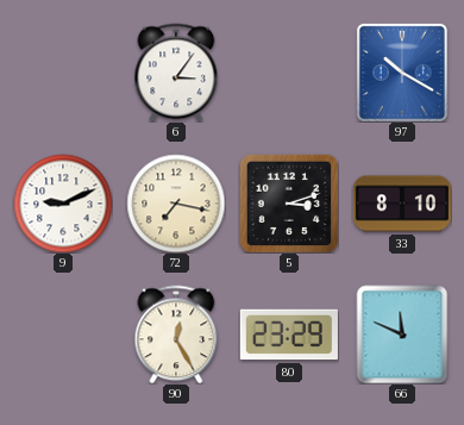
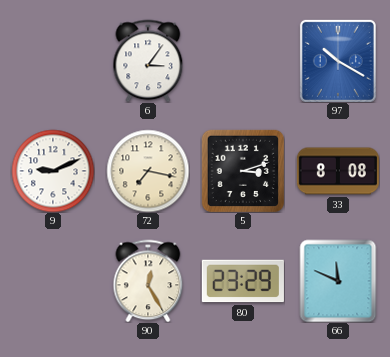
33: 8:10 -> 8:08
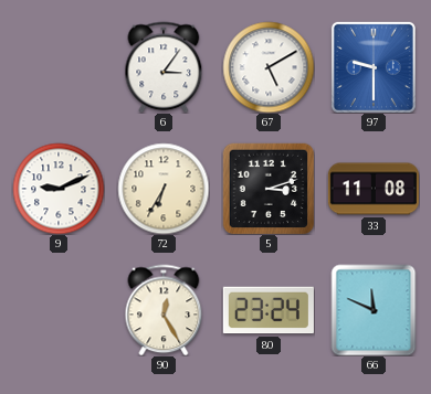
67: none -> 5:10
97: 10:20 -> 9:30
72: 7:17 -> 6:35
33: 8:08 -> 11:08
80: 23:29 -> 23:24
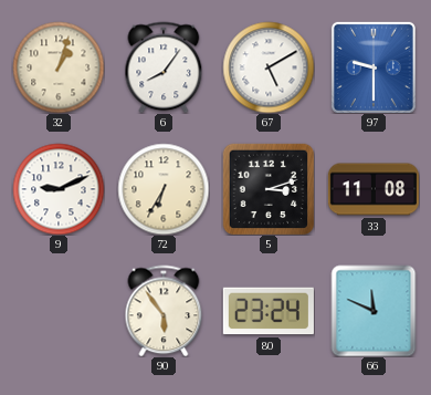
32: none -> 1:03
6: 3:06 -> 8:06
90: 12:25 -> 5:54
